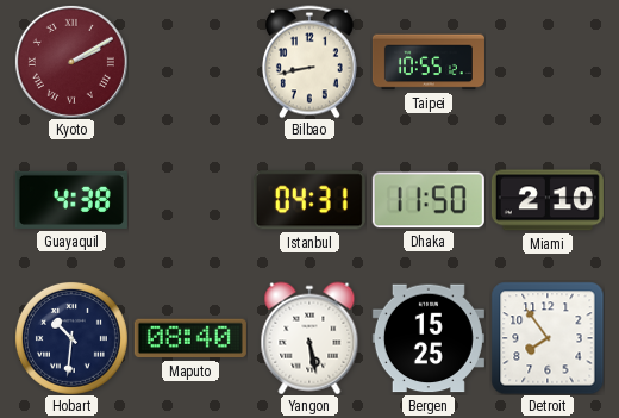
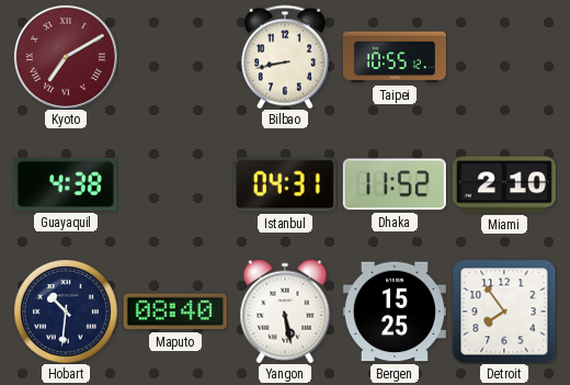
Kyoto: 2:10 -> 7:10
Dhaka: 11:50 -> 11:52
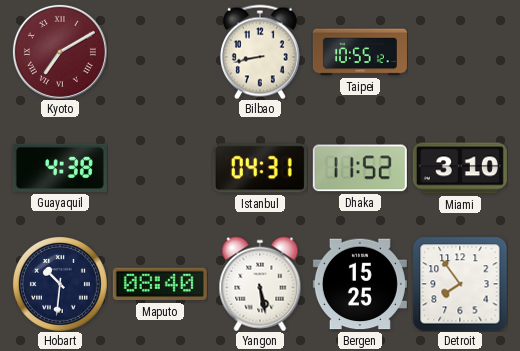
Miami: 2:10 -> 3:10
